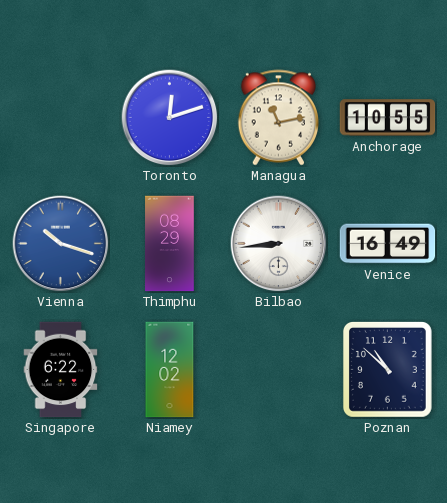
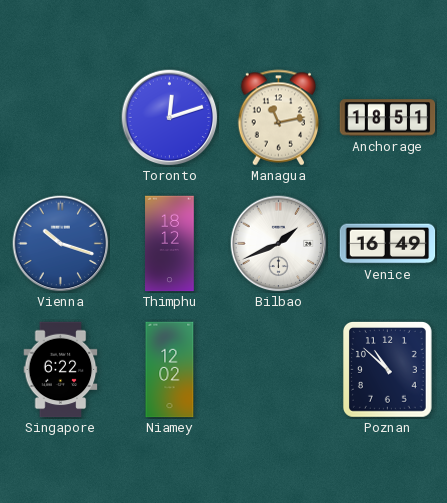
Anchorage: 10:55 -> 18:51
Thimphu: 08:29 -> 18:12
Bilbao: 8:44 -> 1:41
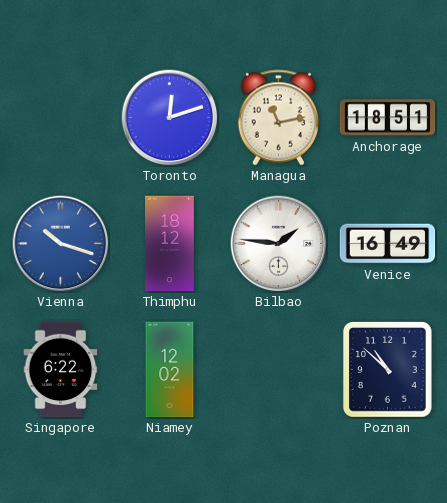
Bilbao: 1:41 -> 1:46
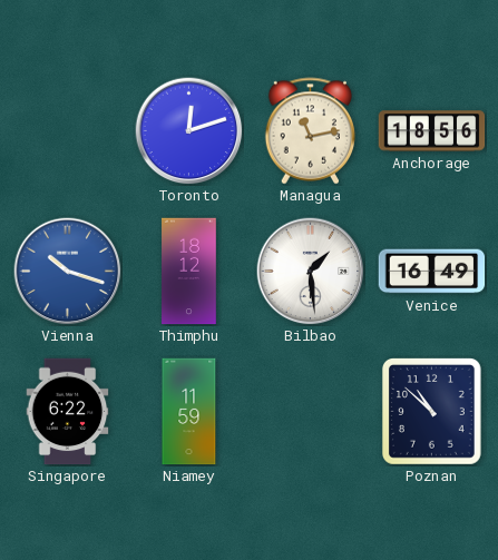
Anchorage: 18:51 -> 18:56
Bilbao: 1:46 -> 1:29
Niamey: 12:02 -> 11:59
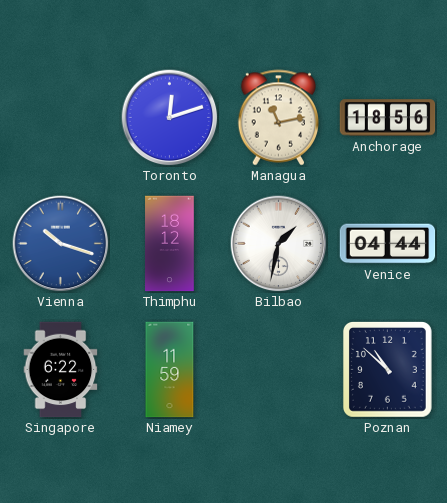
Bilbao: 1:29 -> 1:32
Venice: 16:49 -> 04:44
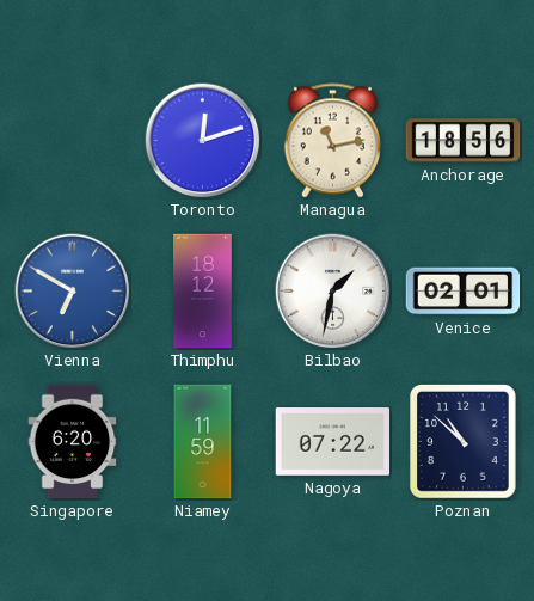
Vienna: 10:18 -> 6:50
Venice: 04:44 -> 02:01
Singapore: 6:22 -> 6:20
Nagoya: none -> 07:22
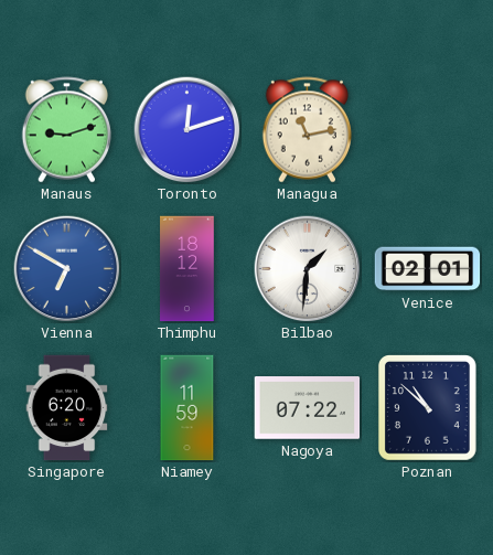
Manaus: none -> 9:12
Anchorage: 18:56 -> none
Bilbao: 1:32 -> 1:31
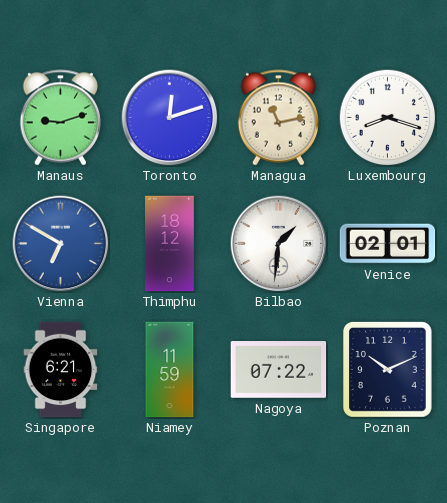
Luxembourg: none -> 8:18
Singapore: 6:20 -> 6:21
Poznan: 10:52 -> 10:11
